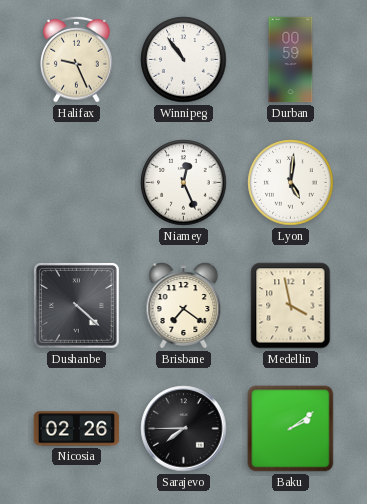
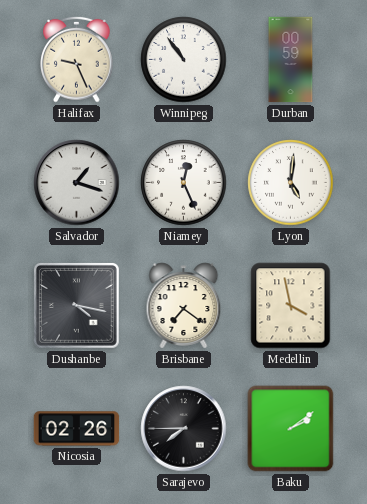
Salvador: none -> 1:18
Dushanbe: 4:22 -> 4:17
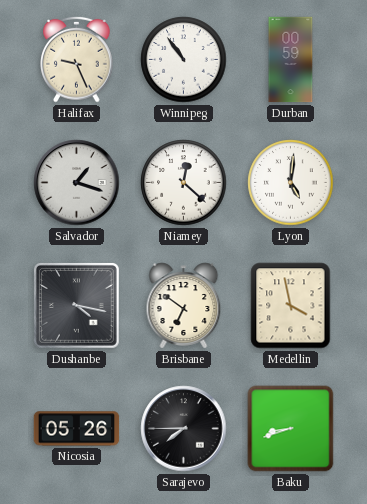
Niamey: 12:26 -> 12:22
Brisbane: 7:21 -> 6:51
Nicosia: 02:26 -> 05:26
Baku: 2:09 -> 8:42
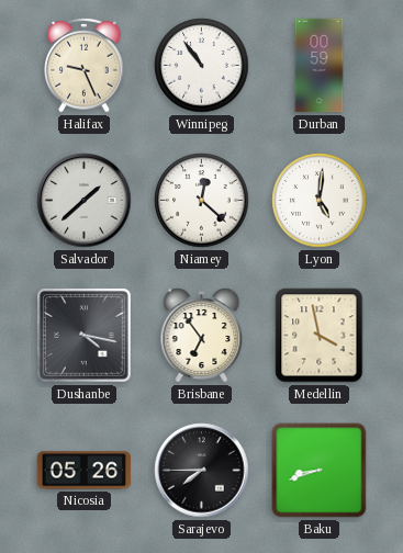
Salvador: 1:18 -> 1:38
Brisbane: 6:51 -> 6:54
